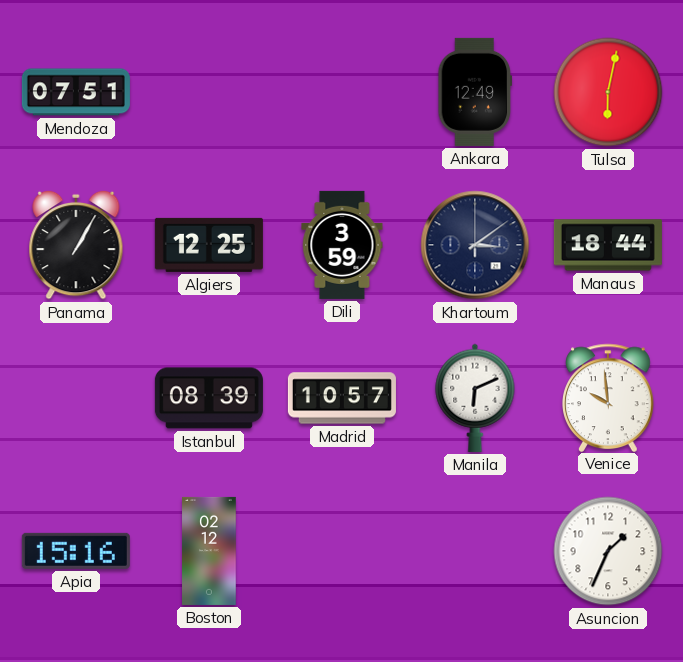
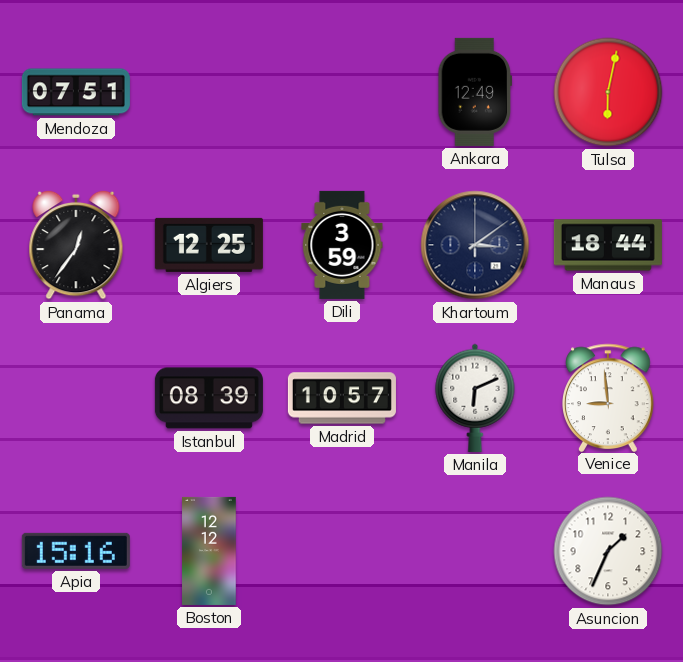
Panama: 1:05 -> 12:36
Venice: 9:59 -> 8:59
Boston: 02:12 -> 12:12
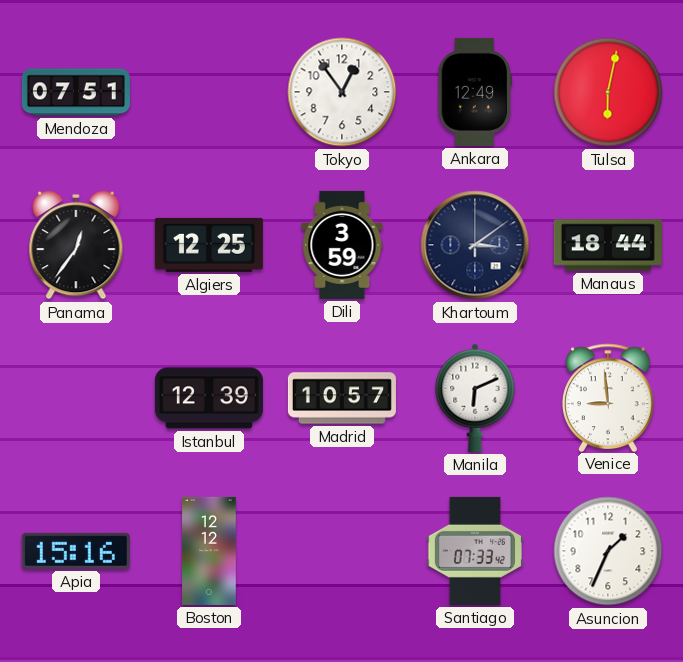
Tokyo: none -> 12:54
Istanbul: 08:39 -> 12:39
Santiago: none -> 07:33
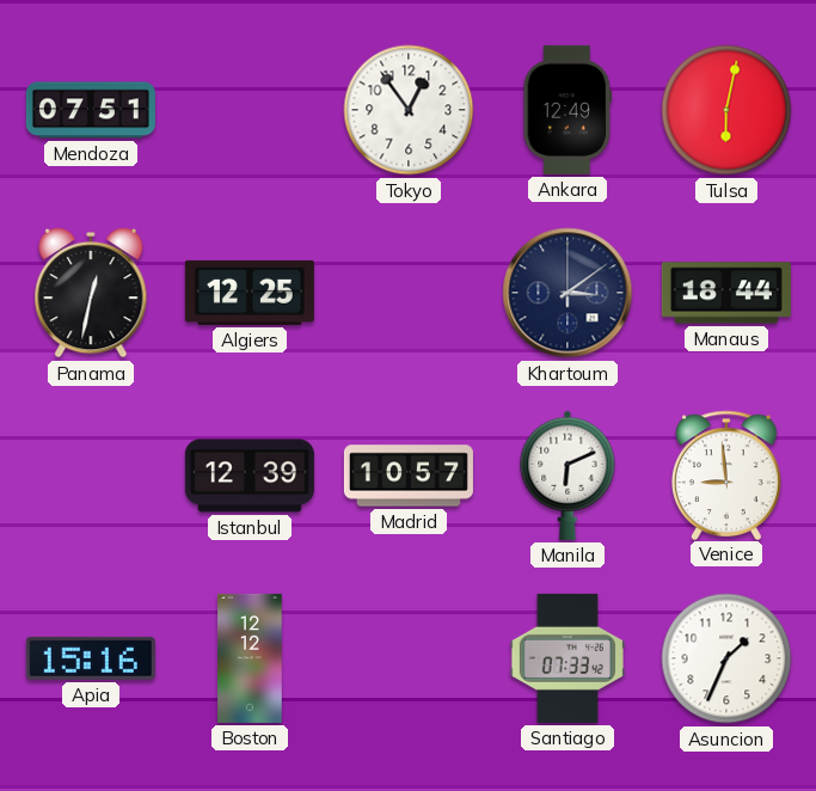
Panama: 12:36 -> 12:32
Dili: 3:59 -> none
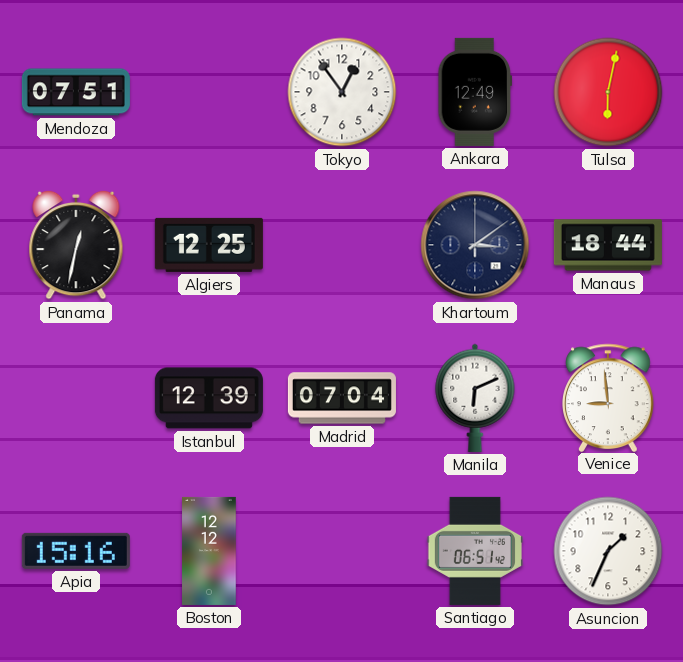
Madrid: 10:57 -> 07:04
Santiago: 07:33 -> 06:51
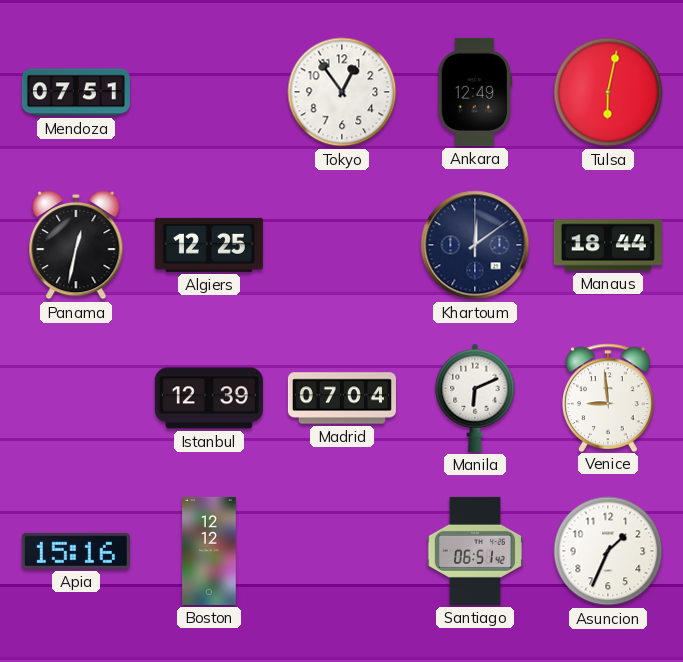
Khartoum: 3:09 -> 12:09
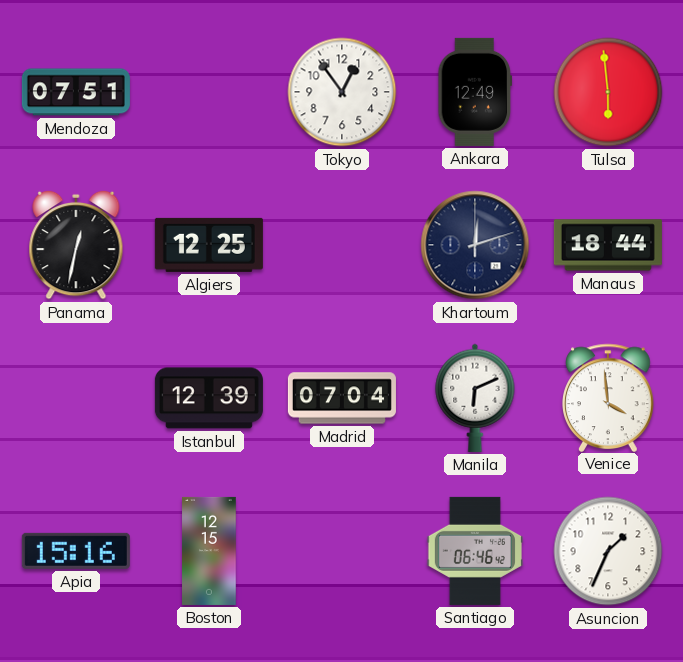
Tulsa: 6:02 -> 5:59
Khartoum: 12:09 -> 12:12
Venice: 8:59 -> 3:59
Boston: 12:12 -> 12:15
Santiago: 06:51 -> 06:46
